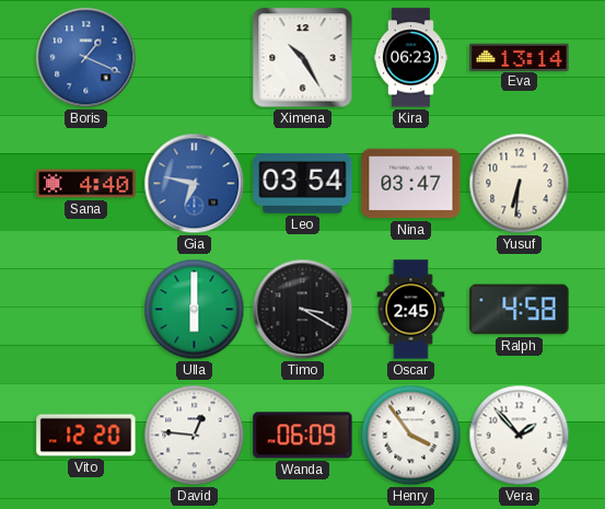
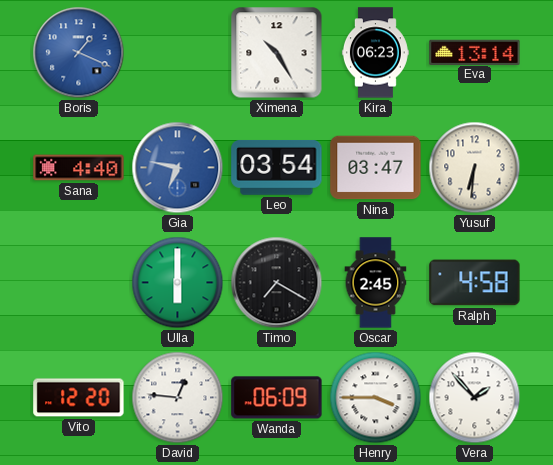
Timo: 3:20 -> 7:20
Henry: 3:54 -> 3:45
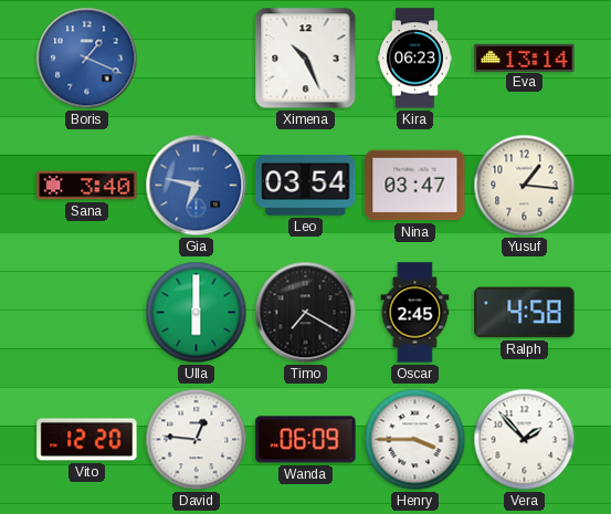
Ximena: 10:25 -> 10:26
Sana: 4:40 -> 3:40
Yusuf: 6:31 -> 1:16
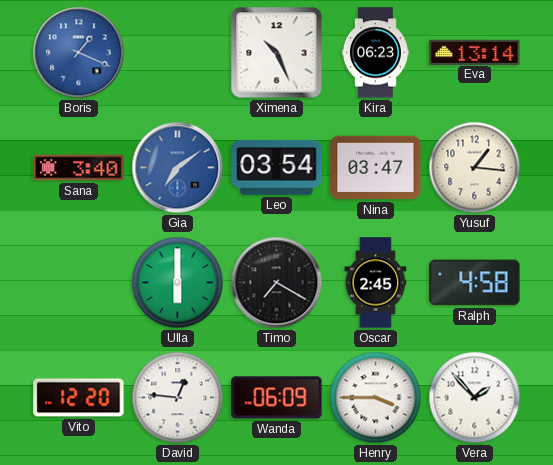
Gia: 6:47 -> 7:09
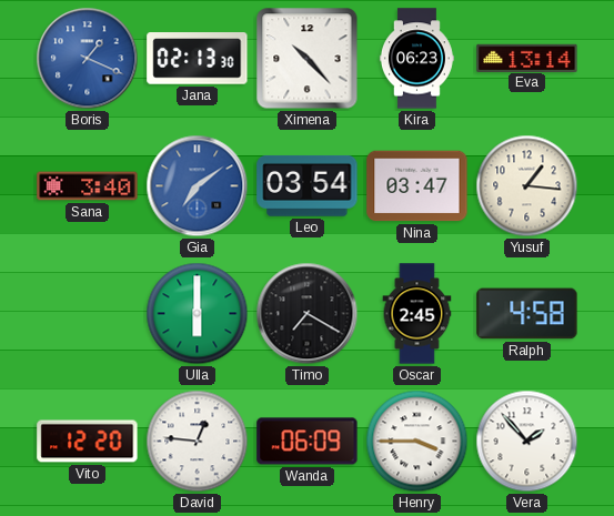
Jana: none -> 02:13
Ximena: 10:26 -> 10:23
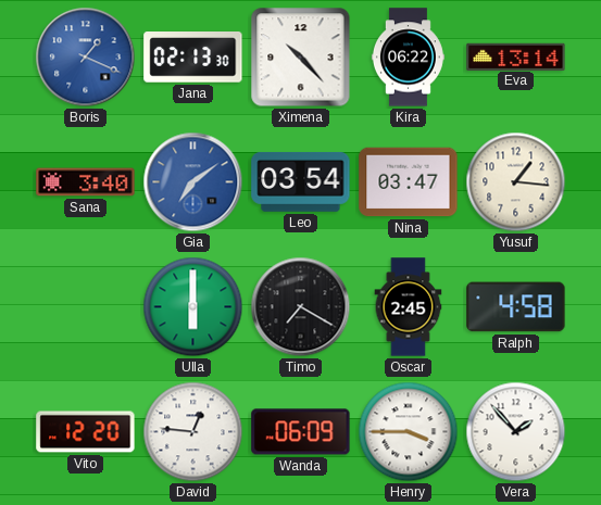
Kira: 06:23 -> 06:22
